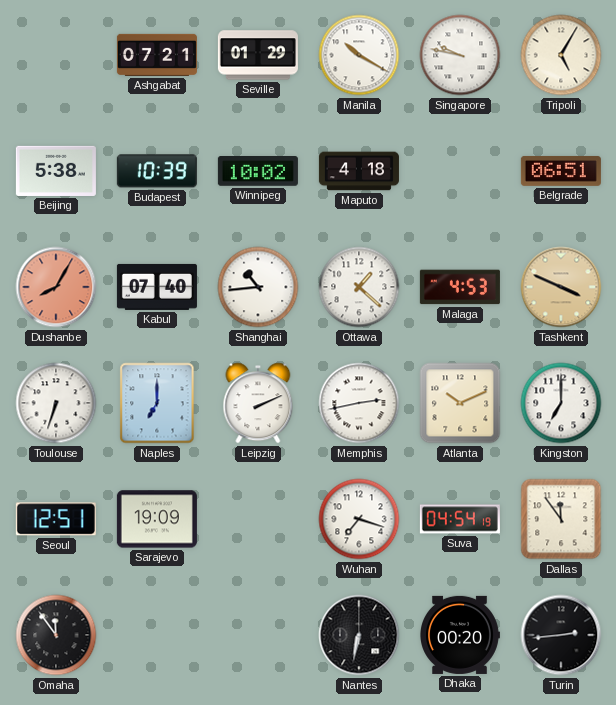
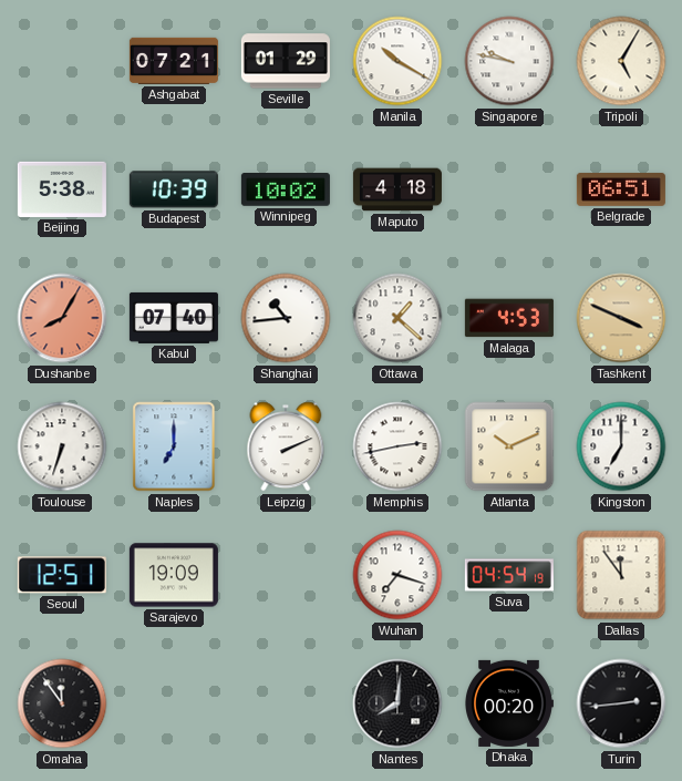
Nantes: 6:32 -> 8:01
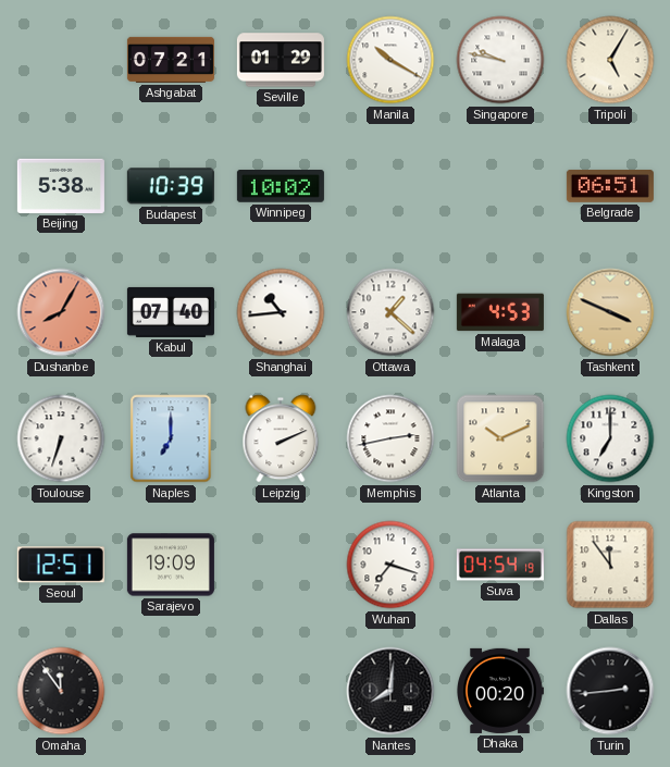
Maputo: 4:18 -> none
